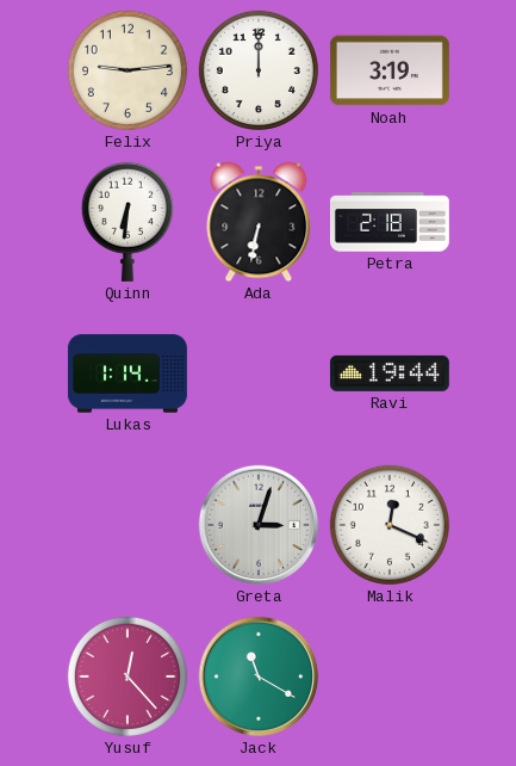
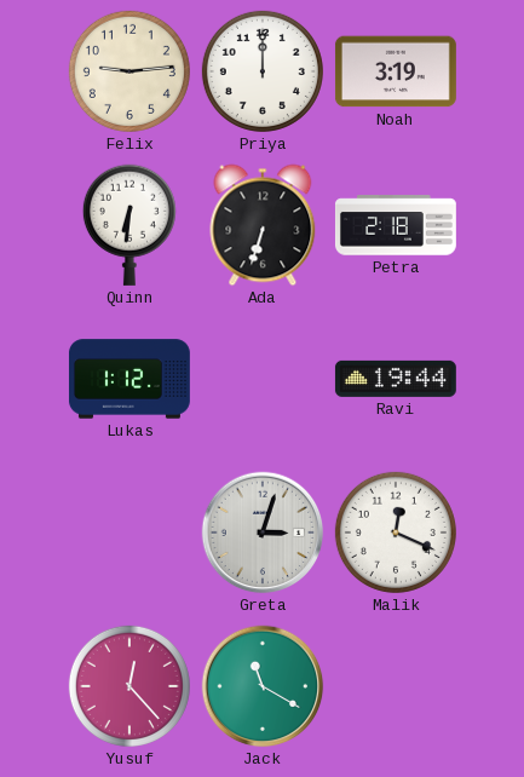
Ada: 6:32 -> 6:33
Lukas: 1:14 -> 1:12
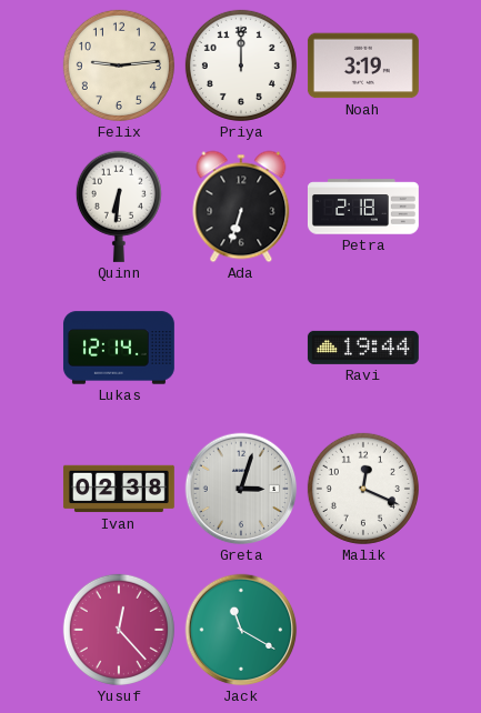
Lukas: 1:12 -> 12:14
Ivan: none -> 02:38
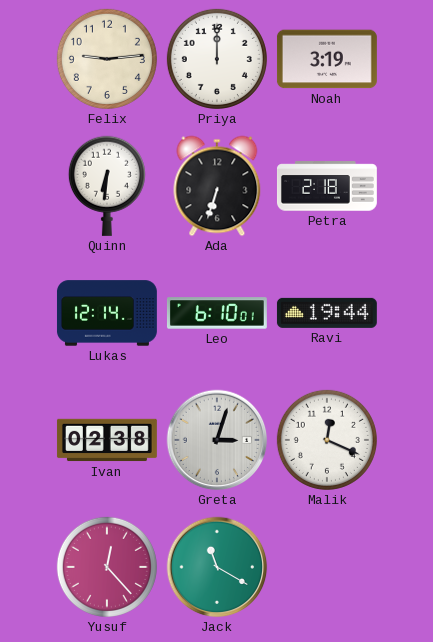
Leo: none -> 6:10
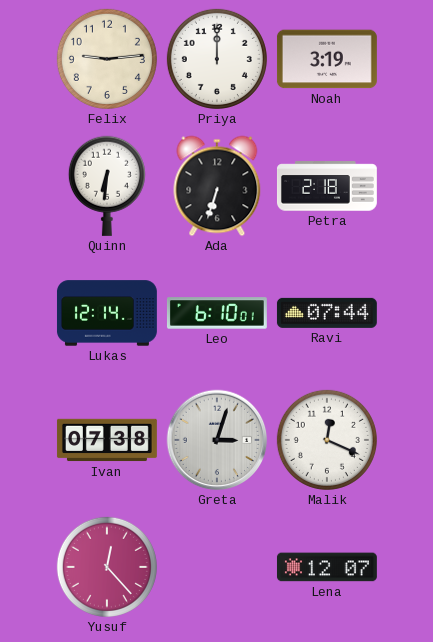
Ravi: 19:44 -> 07:44
Ivan: 02:38 -> 07:38
Jack: 11:20 -> none
Lena: none -> 12:07
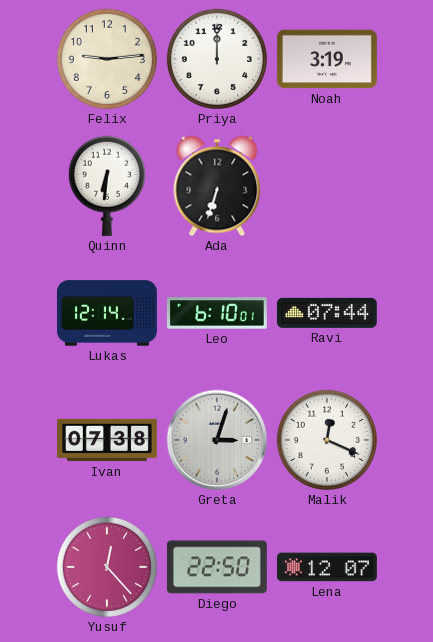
Petra: 2:18 -> none
Diego: none -> 22:50
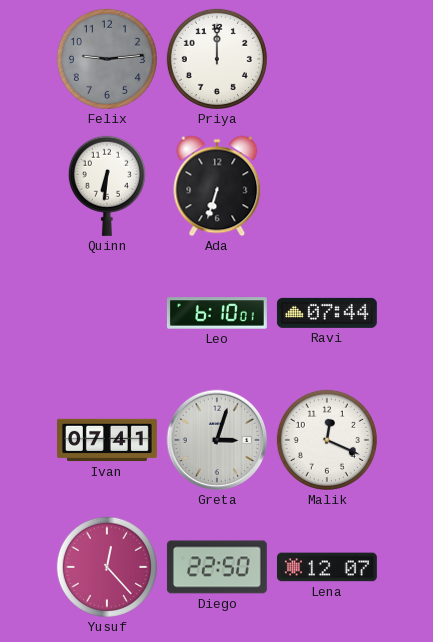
Felix dial: cream -> grey
Noah: 3:19 -> none
Lukas: 12:14 -> none
Ivan: 07:38 -> 07:41
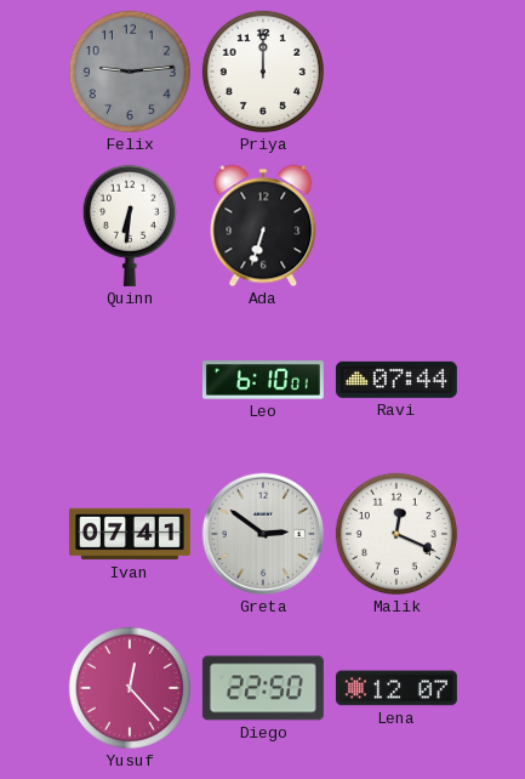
Greta: 3:03 -> 2:51
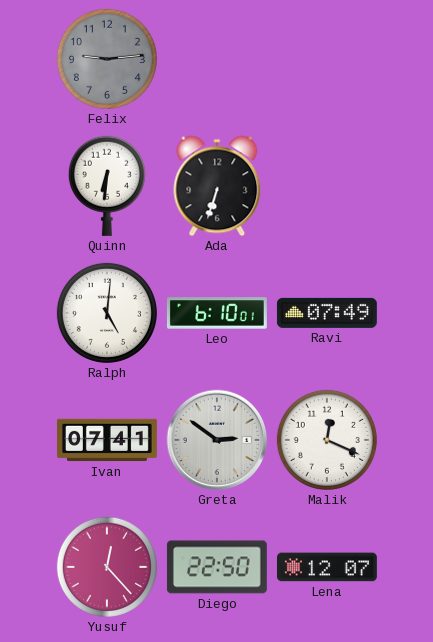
Priya: 12:00 -> none
Ralph: none -> 5:01
Ravi: 07:44 -> 07:49
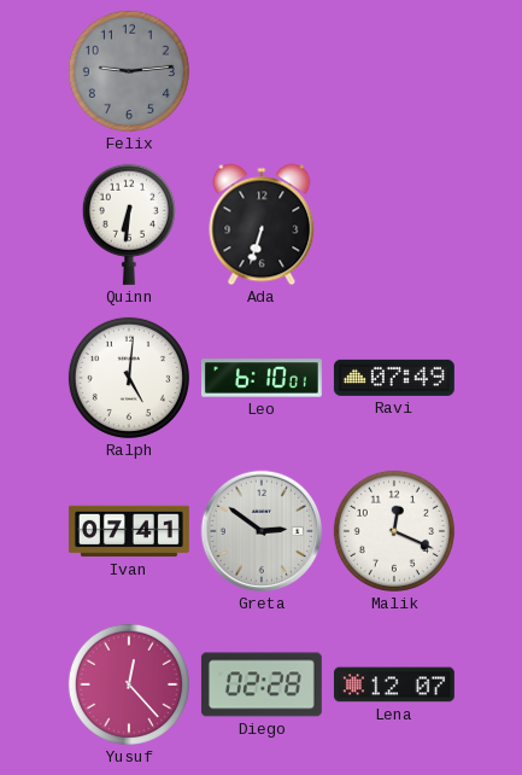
Diego: 22:50 -> 02:28
